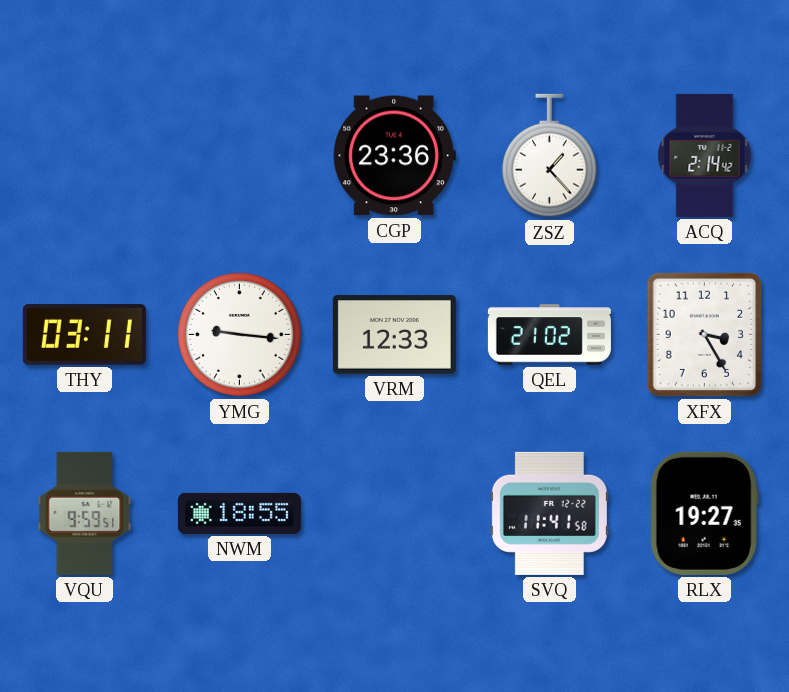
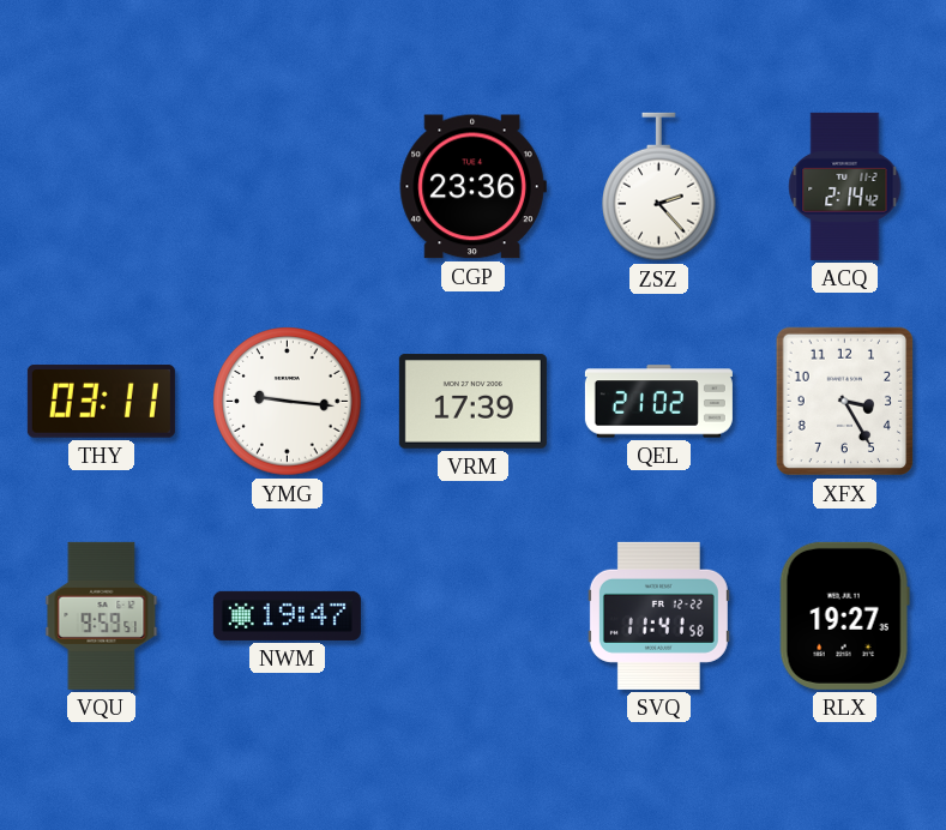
ZSZ: 1:23 -> 2:23
VRM: 12:33 -> 17:39
NWM: 18:55 -> 19:47
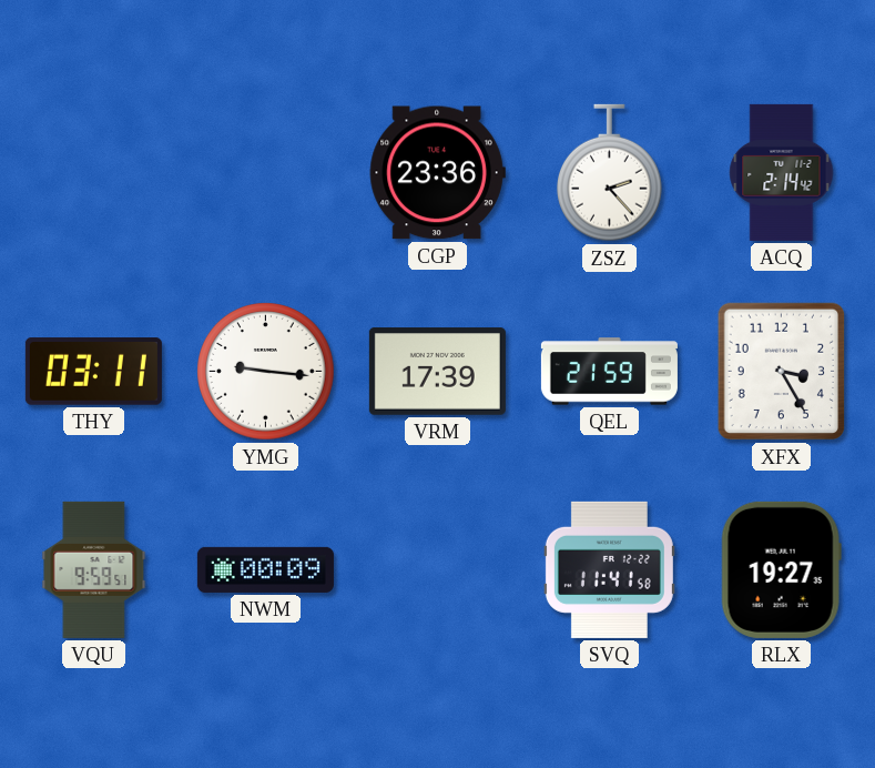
QEL: 21:02 -> 21:59
NWM: 19:47 -> 00:09
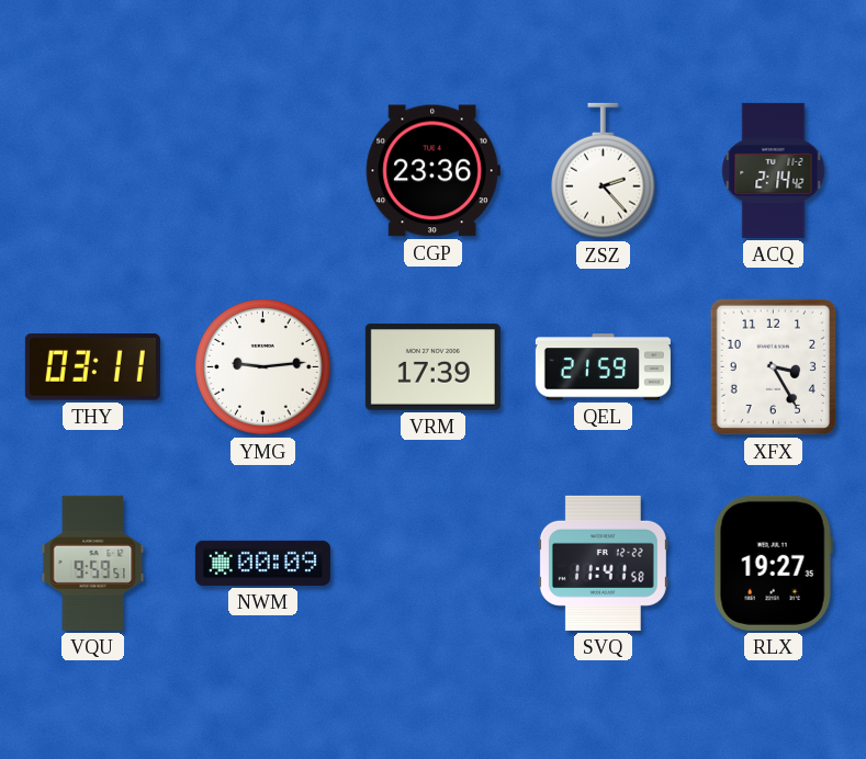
YMG: 9:16 -> 9:14
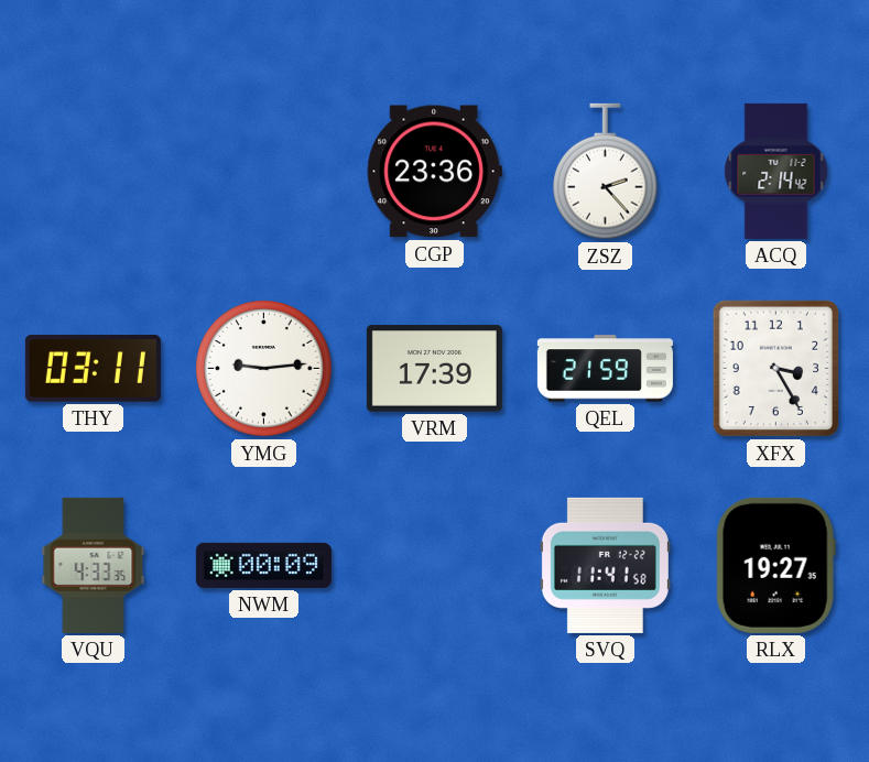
VQU: 9:59 -> 4:33
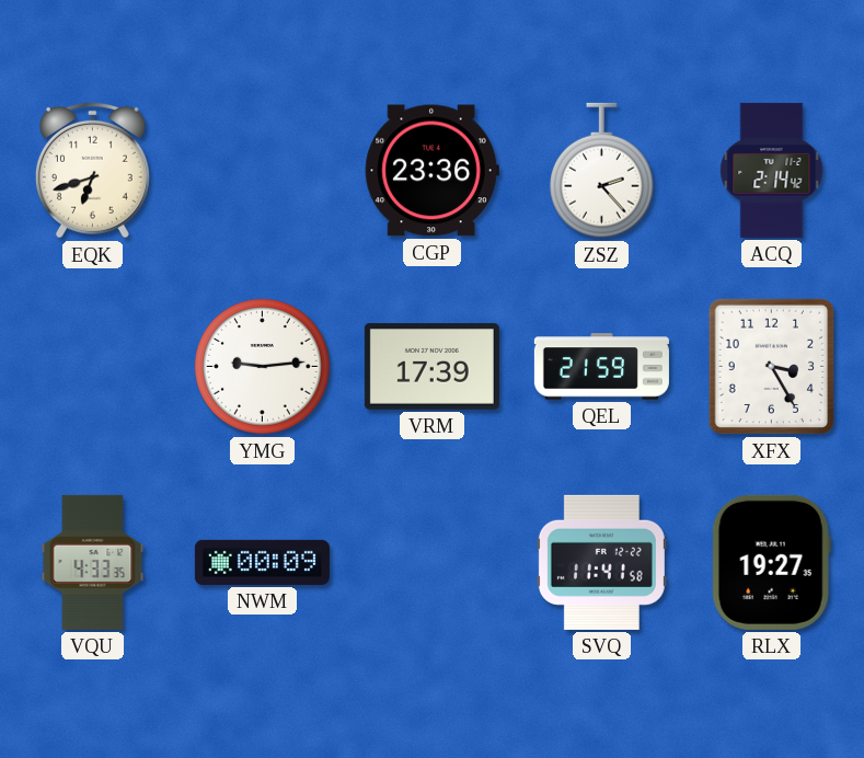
EQK: none -> 6:42
THY: 03:11 -> none
